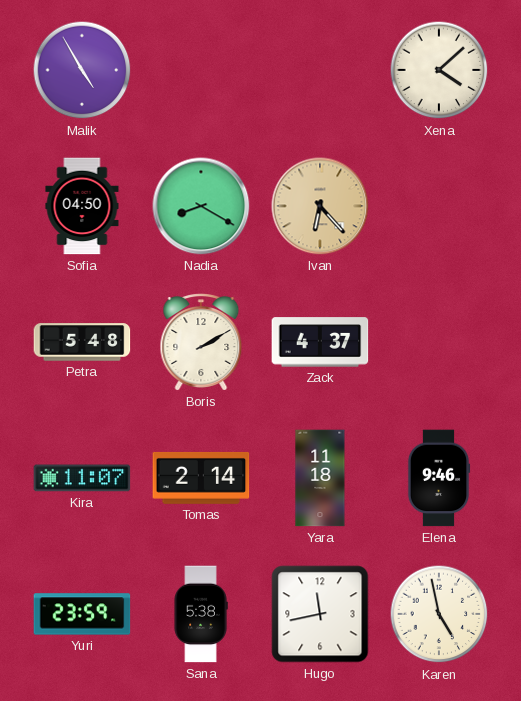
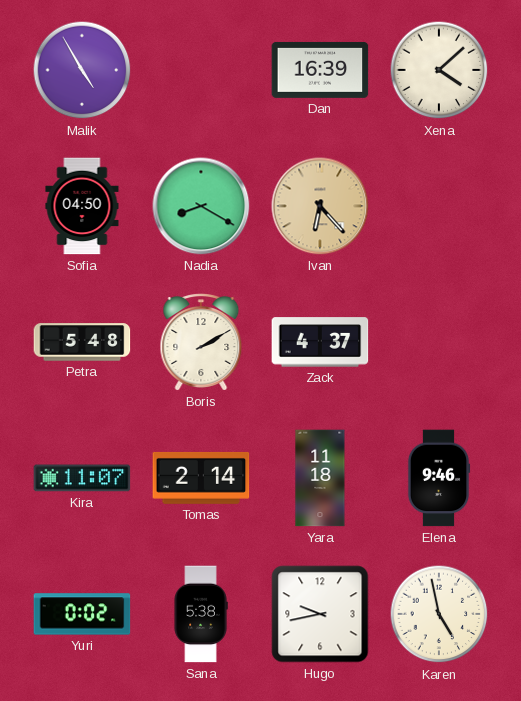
Dan: none -> 16:39
Yuri: 23:59 -> 0:02
Hugo: 11:43 -> 9:43
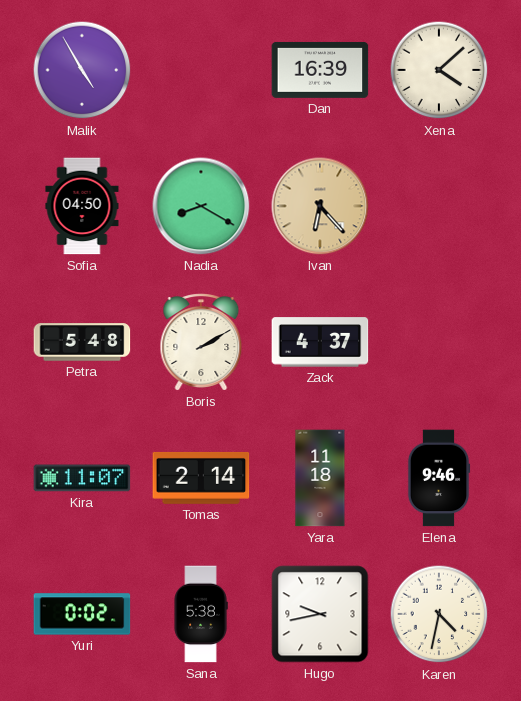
Karen: 4:58 -> 4:32
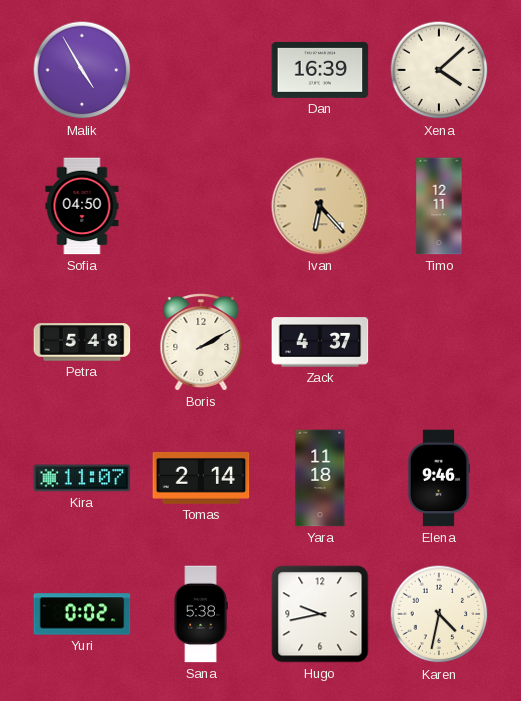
Nadia: 8:20 -> none
Timo: none -> 12:11
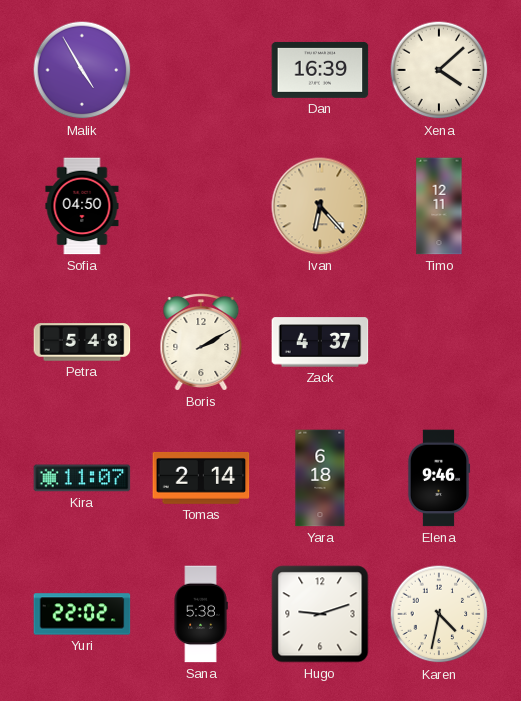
Yara: 11:18 -> 6:18
Yuri: 0:02 -> 22:02
Hugo: 9:43 -> 9:12
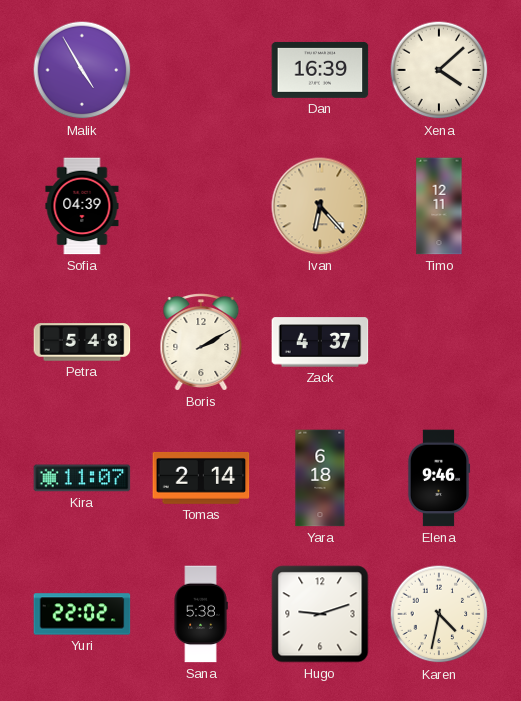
Sofia: 04:50 -> 04:39
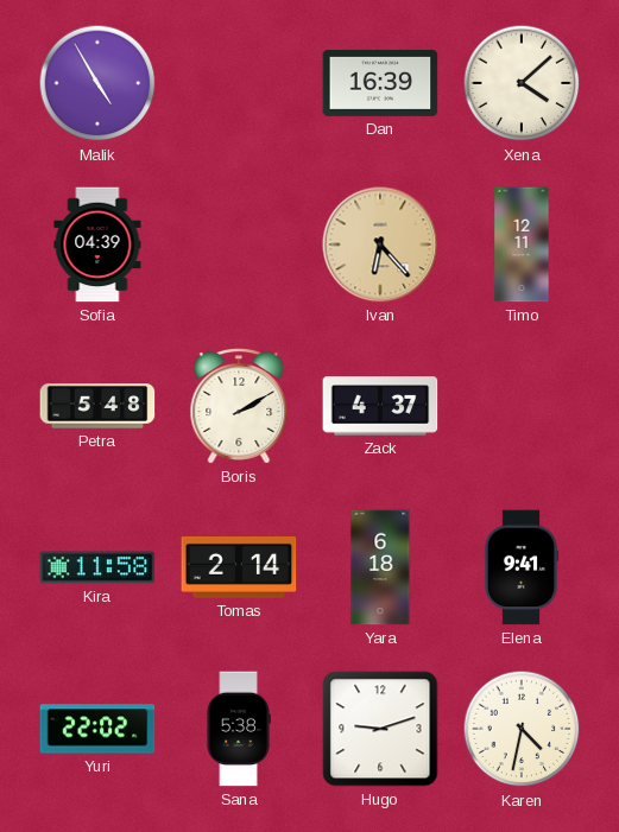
Kira: 11:07 -> 11:58
Elena: 9:46 -> 9:41
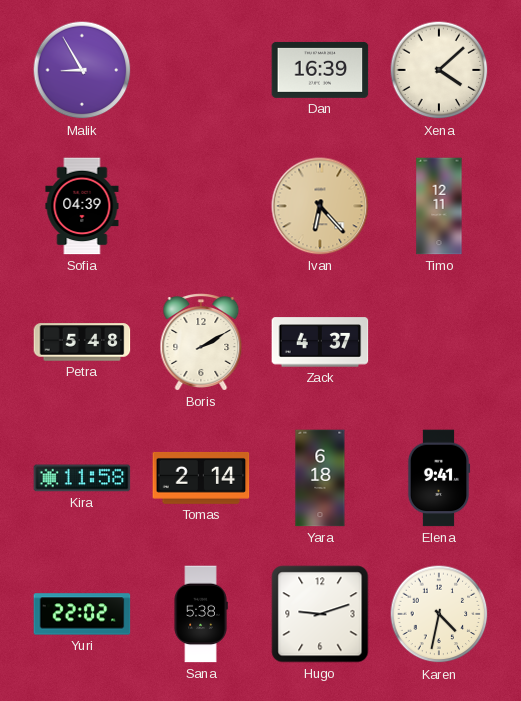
Malik: 4:55 -> 8:55
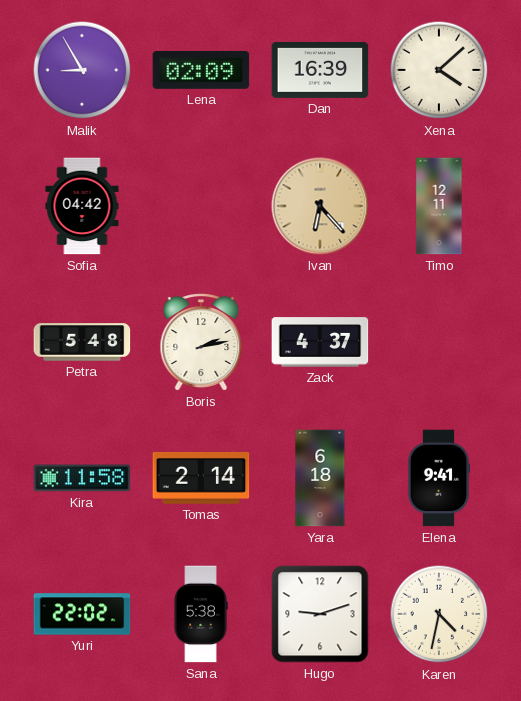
Lena: none -> 02:09
Sofia: 04:39 -> 04:42
Boris: 2:10 -> 2:13
